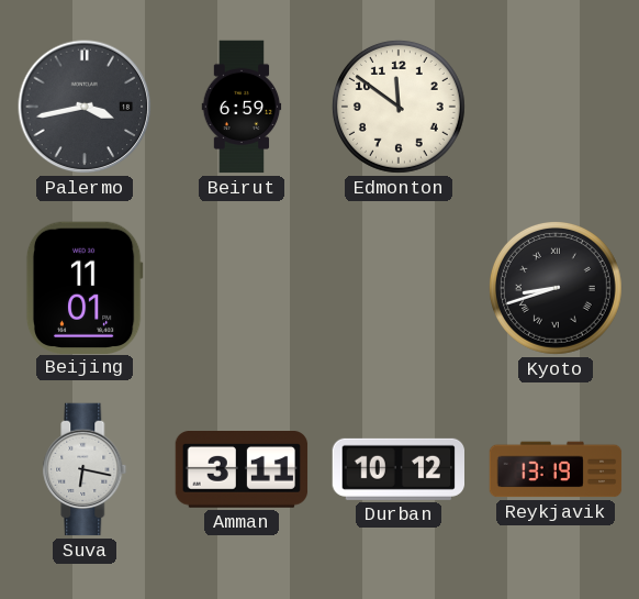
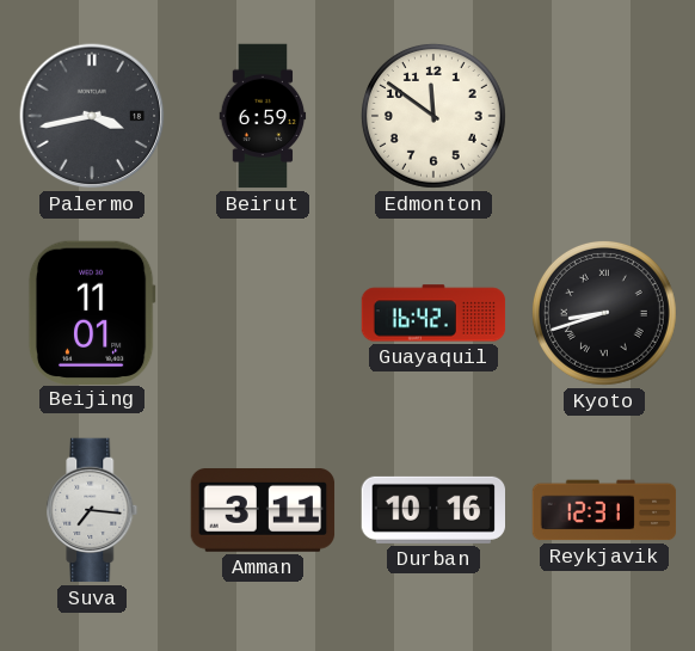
Guayaquil: none -> 16:42
Suva: 6:17 -> 7:16
Durban: 10:12 -> 10:16
Reykjavik: 13:19 -> 12:31
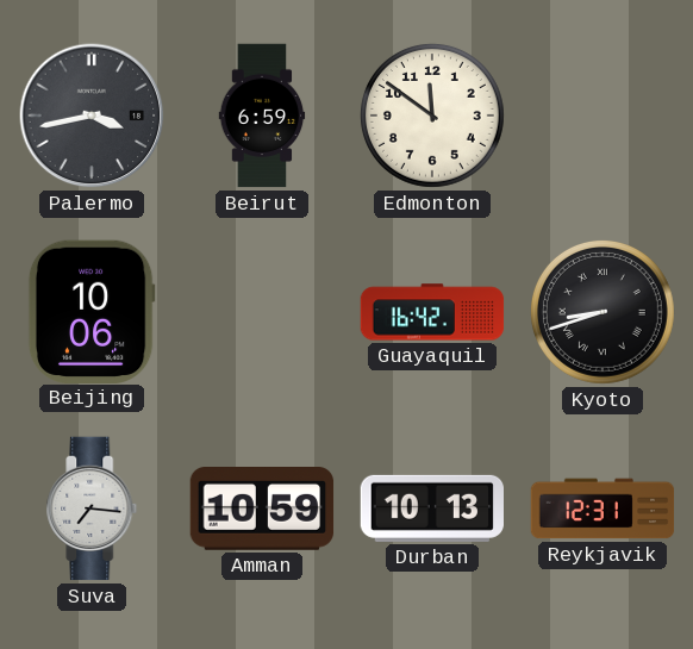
Beijing: 11:01 -> 10:06
Amman: 3:11 -> 10:59
Durban: 10:16 -> 10:13
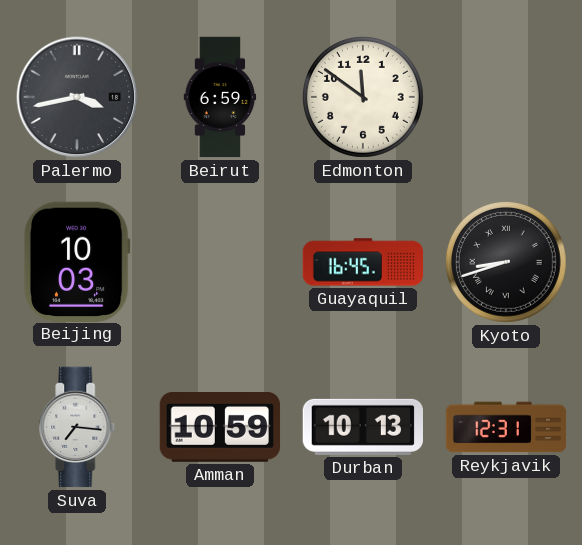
Beijing: 10:06 -> 10:03
Guayaquil: 16:42 -> 16:45
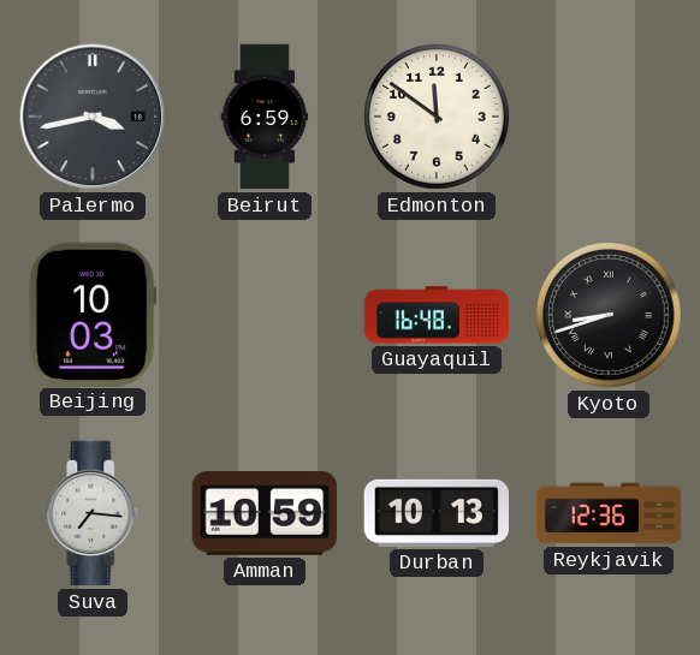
Guayaquil: 16:45 -> 16:48
Reykjavik: 12:31 -> 12:36
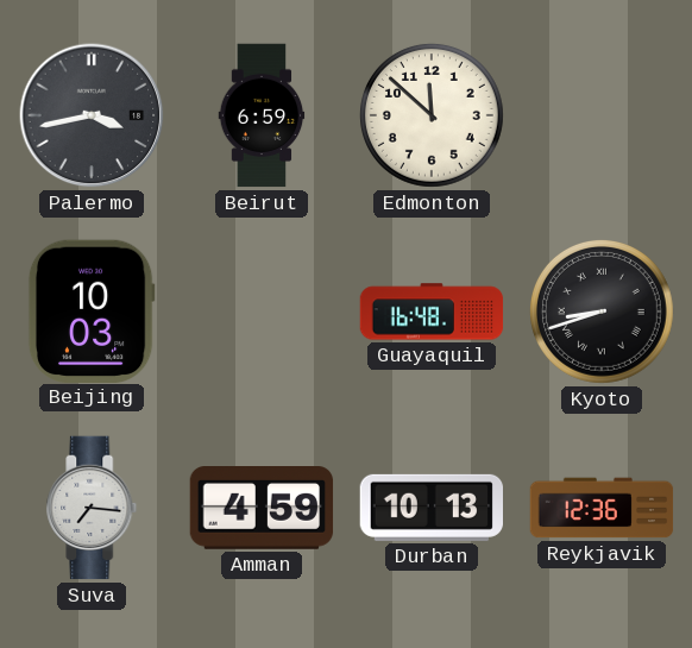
Edmonton: 11:51 -> 11:52
Amman: 10:59 -> 4:59
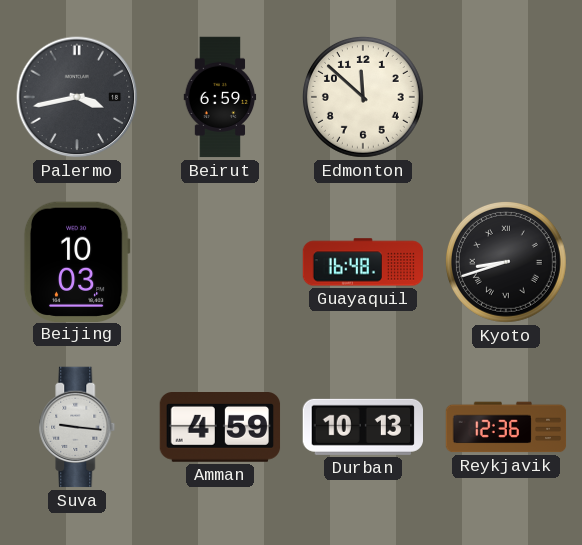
Suva: 7:16 -> 9:16
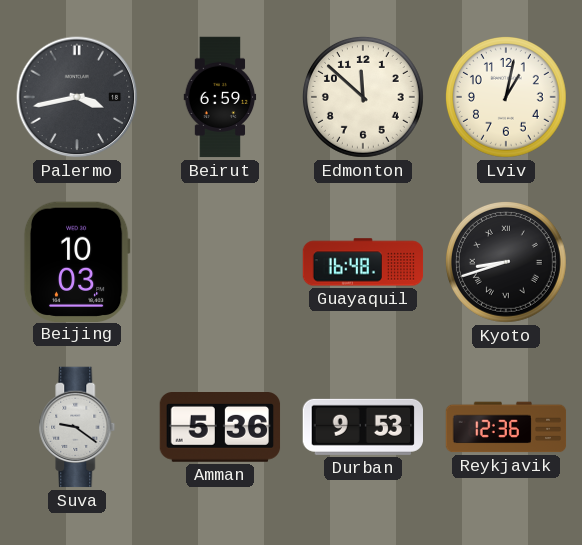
Lviv: none -> 1:02
Suva: 9:16 -> 9:21
Amman: 4:59 -> 5:36
Durban: 10:13 -> 9:53
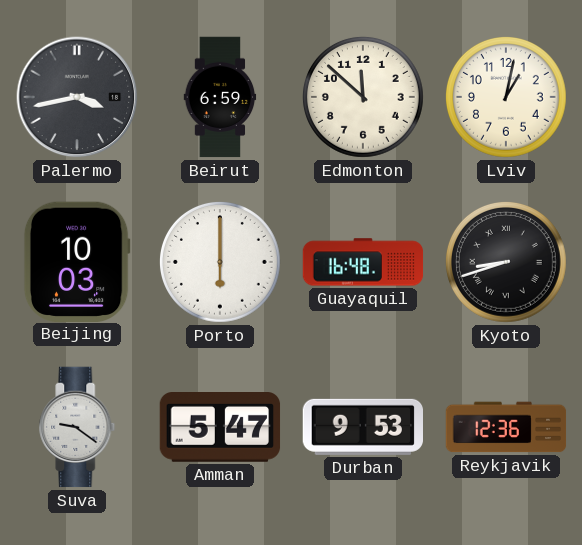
Porto: none -> 6:00
Amman: 5:36 -> 5:47
